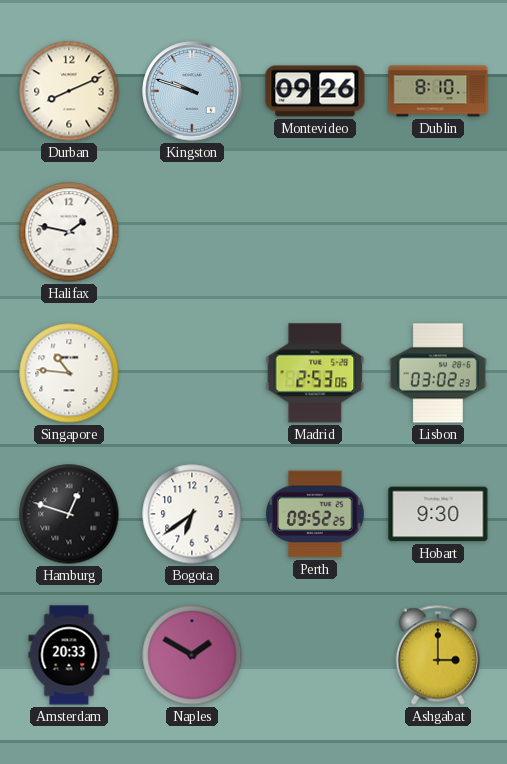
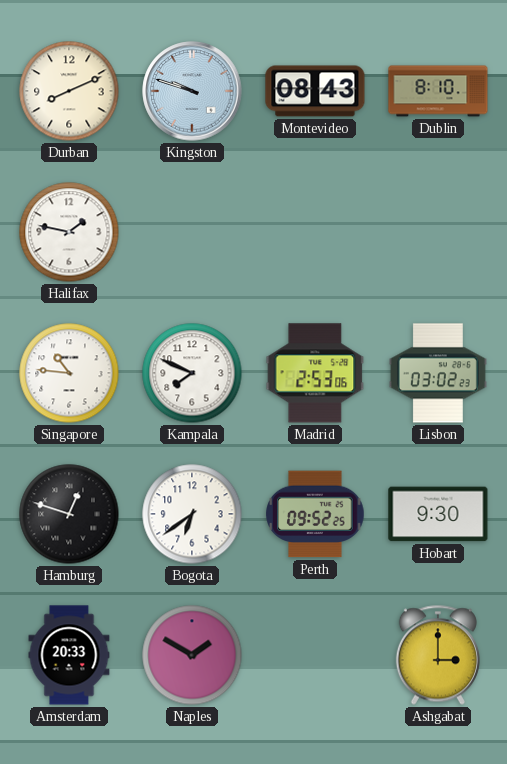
Montevideo: 09:26 -> 08:43
Kampala: none -> 7:49
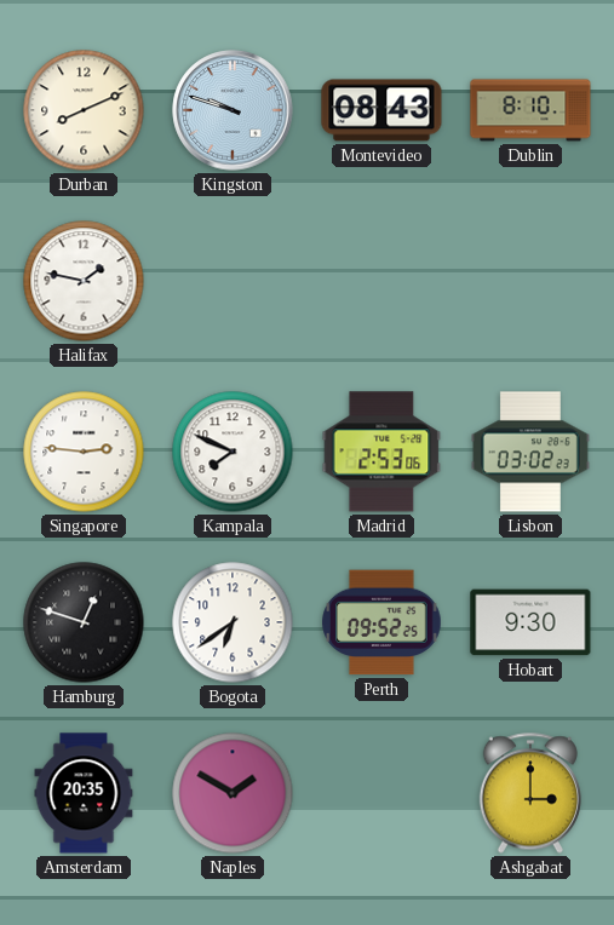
Singapore: 10:46 -> 2:46
Amsterdam: 20:33 -> 20:35
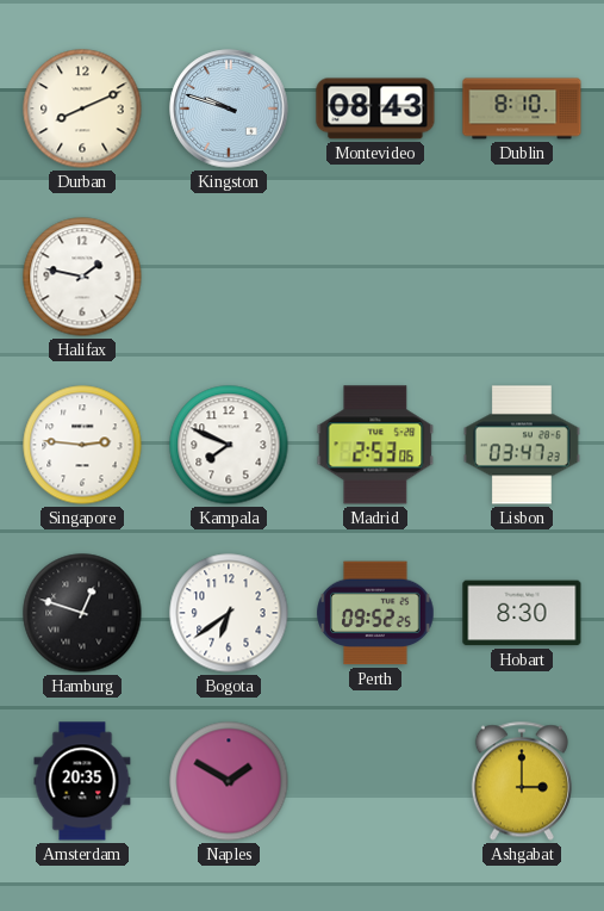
Lisbon: 03:02 -> 03:47
Hobart: 9:30 -> 8:30
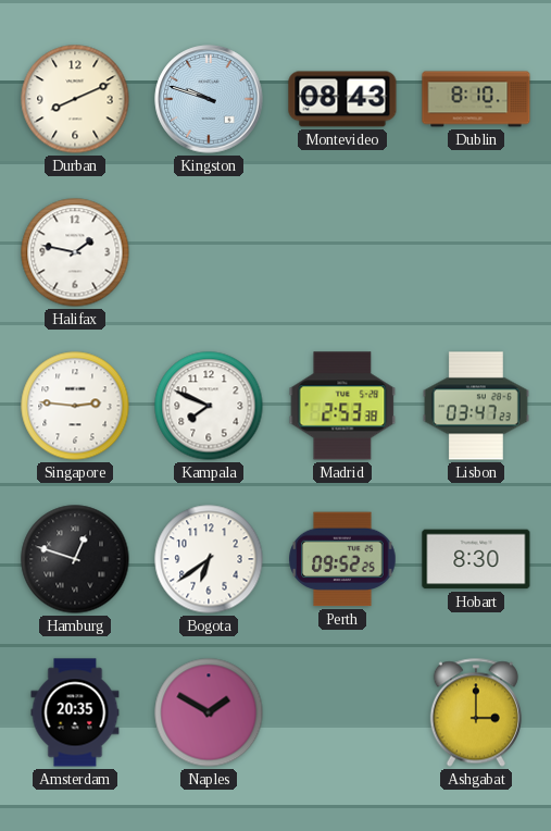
Madrid: 2:53:06 -> 2:53:38
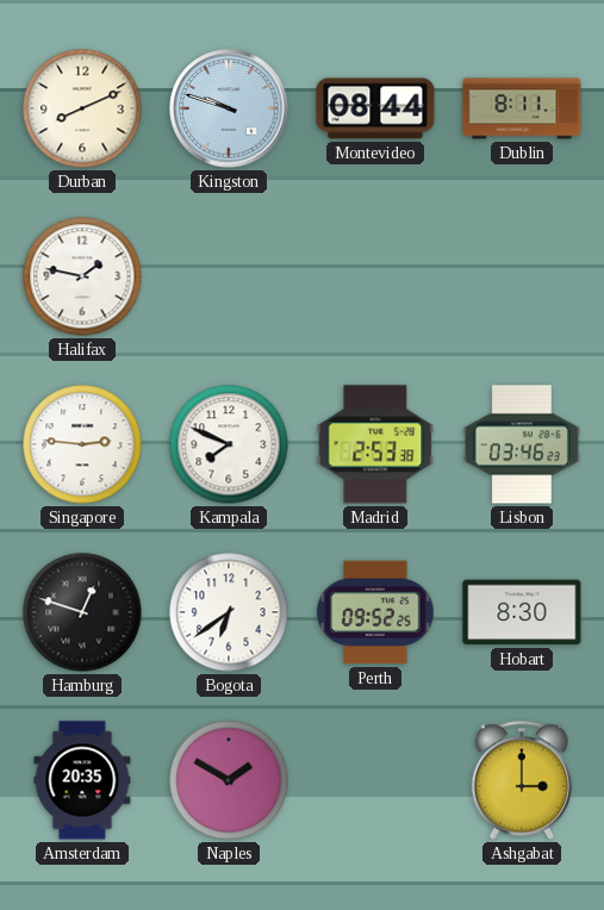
Montevideo: 08:43 -> 08:44
Dublin: 8:10 -> 8:11
Lisbon: 03:47 -> 03:46
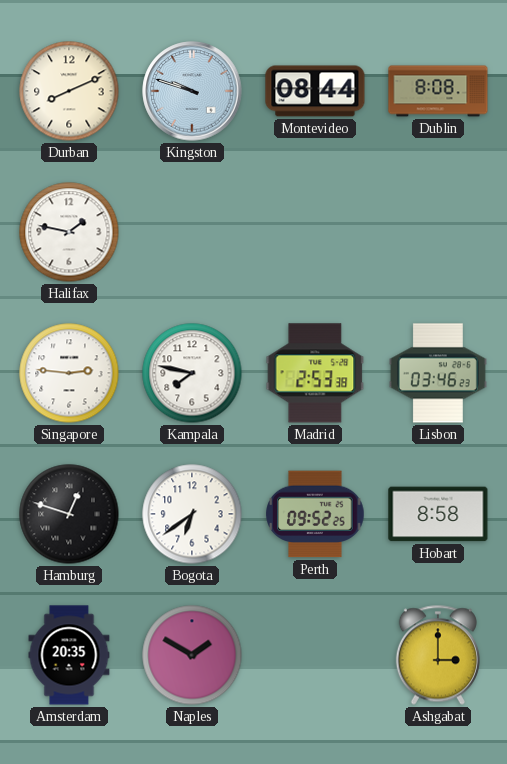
Dublin: 8:11 -> 8:08
Kampala: 7:49 -> 7:47
Hobart: 8:30 -> 8:58
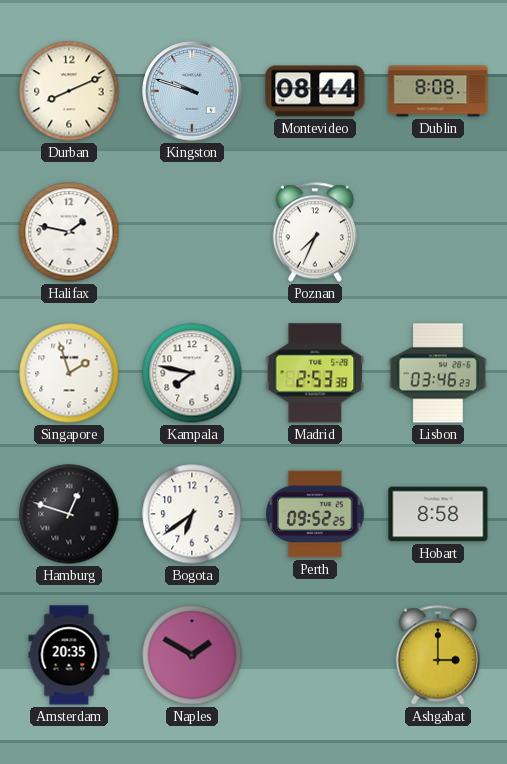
Poznan: none -> 7:34
Singapore: 2:46 -> 1:57
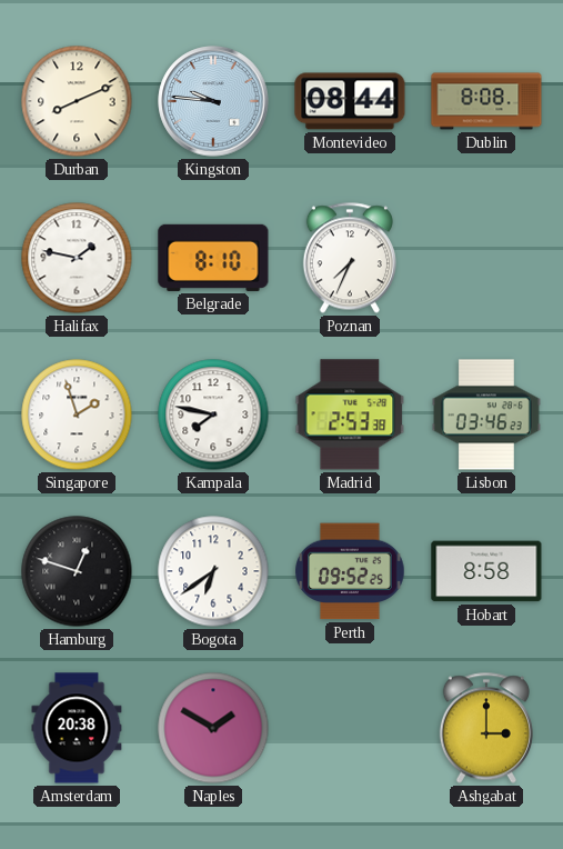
Kingston: 9:48 -> 9:46
Belgrade: none -> 8:10
Amsterdam: 20:35 -> 20:38
